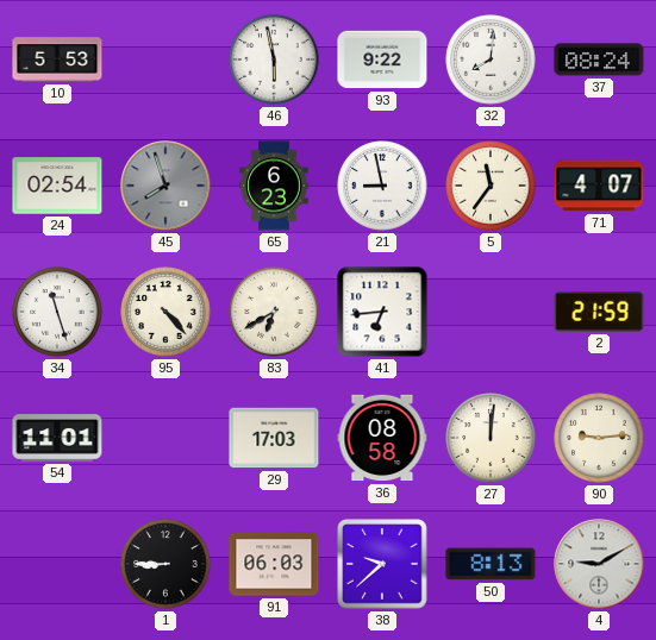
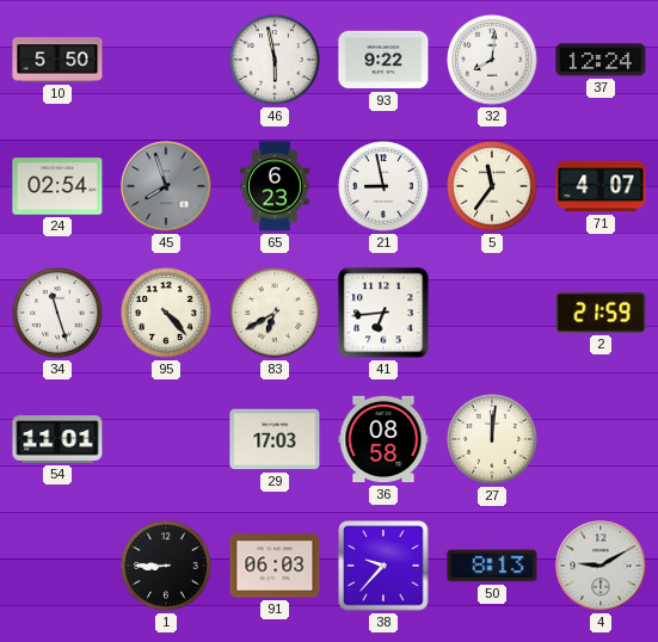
10: 5:53 -> 5:50
37: 08:24 -> 12:24
90: 9:14 -> none
38: 9:38 -> 9:37
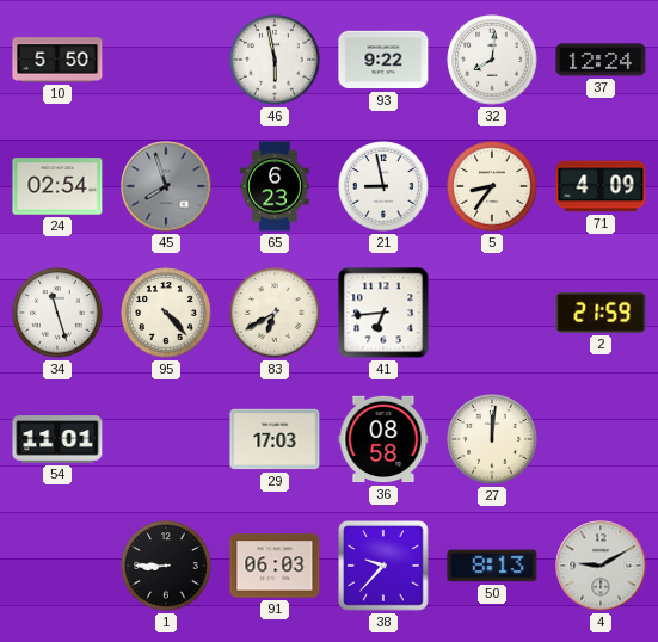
5: 11:36 -> 8:36
71: 4:07 -> 4:09
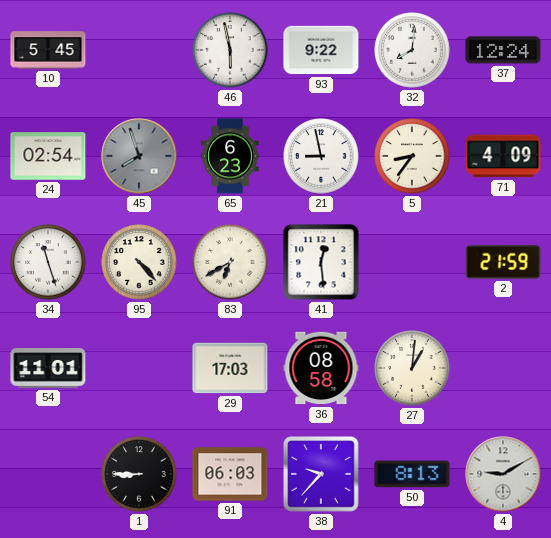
10: 5:50 -> 5:45
41: 6:44 -> 12:29
27: 12:01 -> 1:01
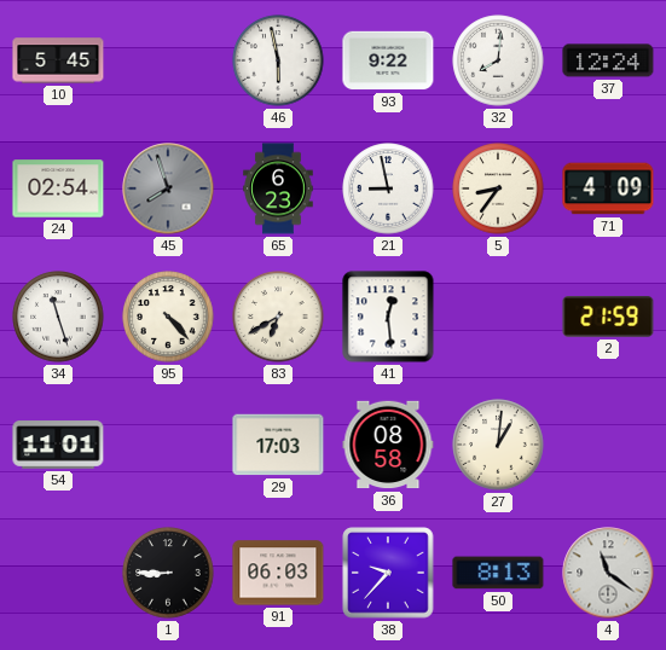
4: 9:10 -> 11:21
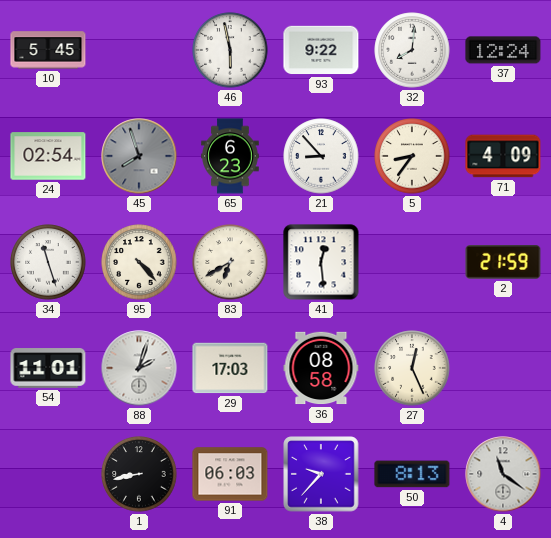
21: 8:58 -> 8:53
88: none -> 2:03
27: 1:01 -> 12:26
1: 8:45 -> 8:43
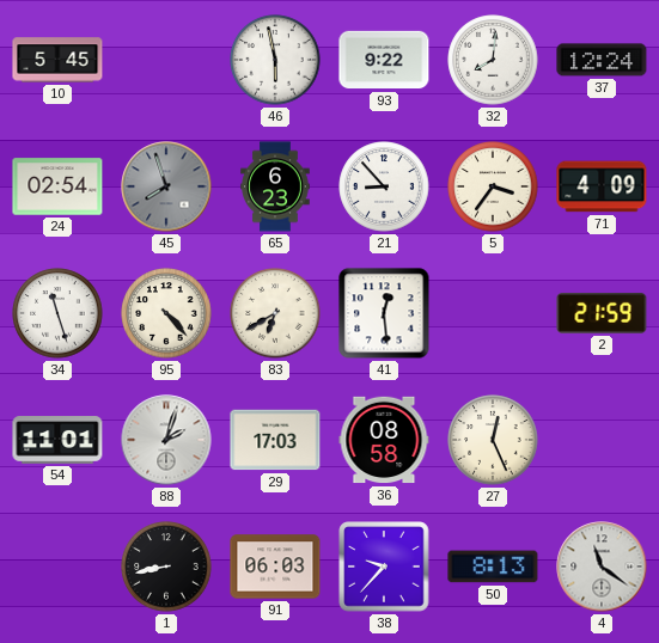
5: 8:36 -> 3:36
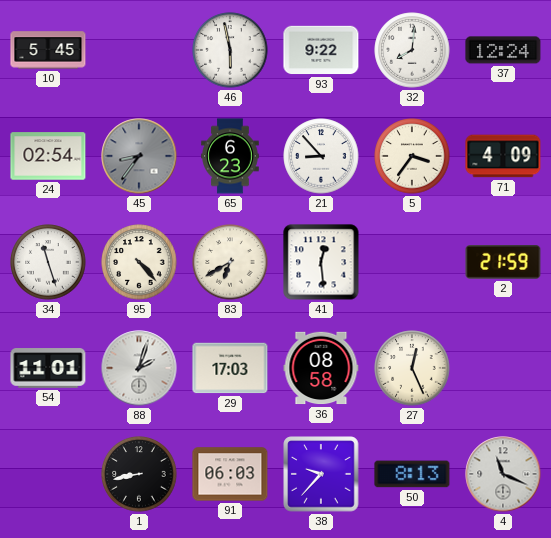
45: 7:57 -> 8:36
4: 11:21 -> 11:19
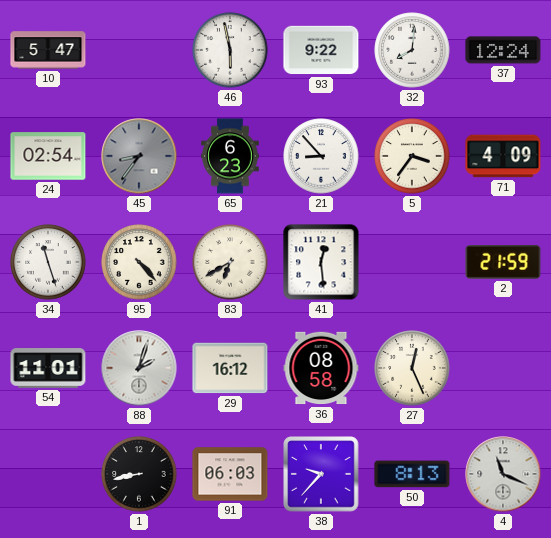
10: 5:45 -> 5:47
29: 17:03 -> 16:12
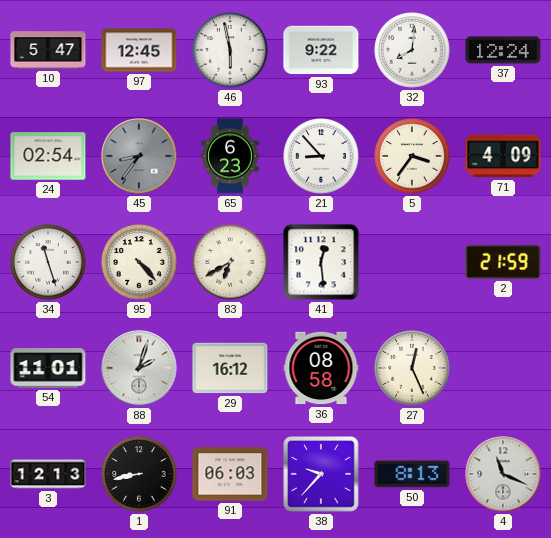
97: none -> 12:45
3: none -> 12:13
